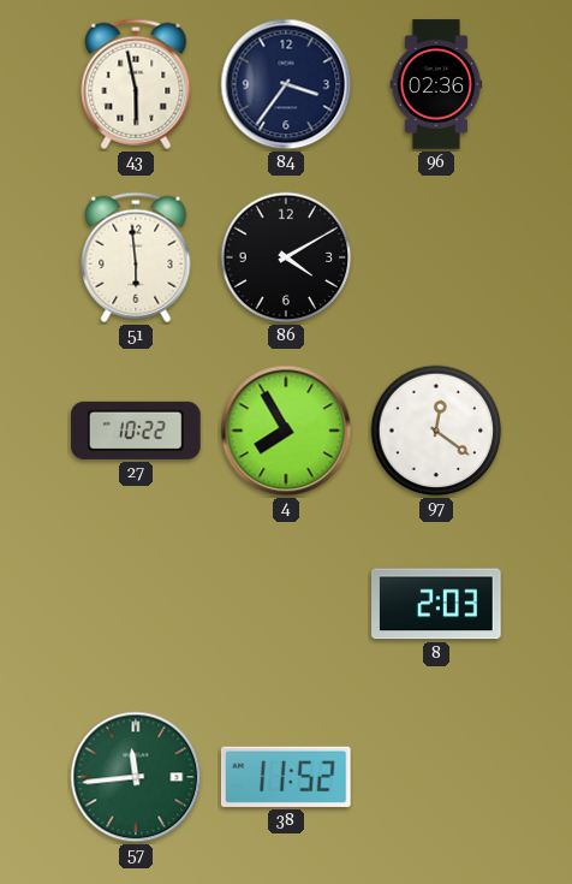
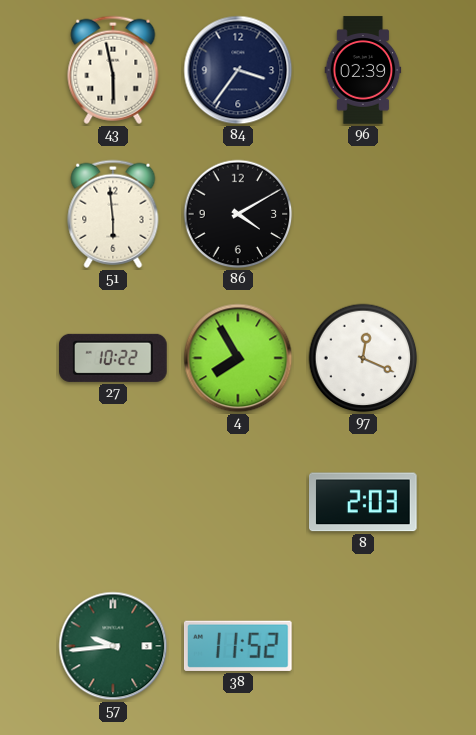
96: 02:36 -> 02:39
97: 12:21 -> 12:19
57: 11:44 -> 9:44
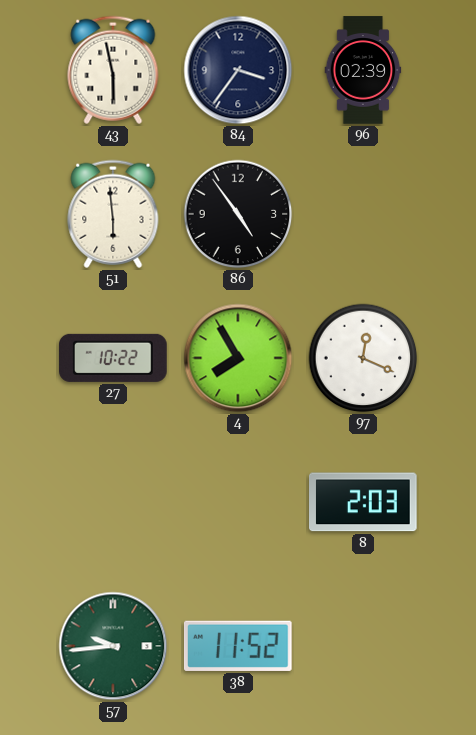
86: 4:10 -> 4:54
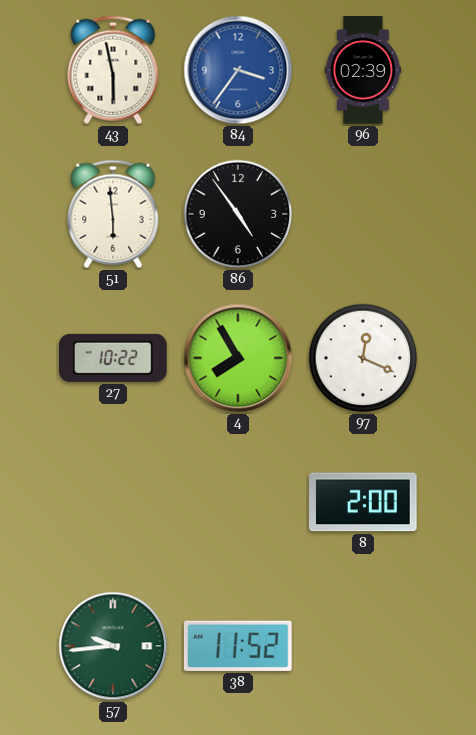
84 dial: navy -> blue
8: 2:03 -> 2:00
